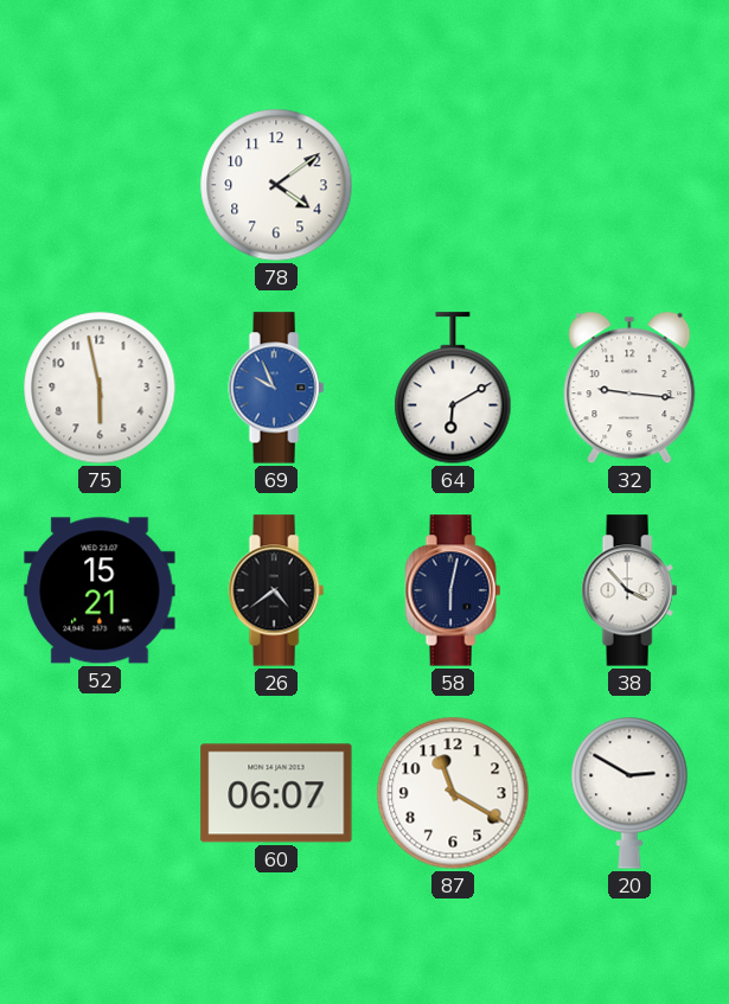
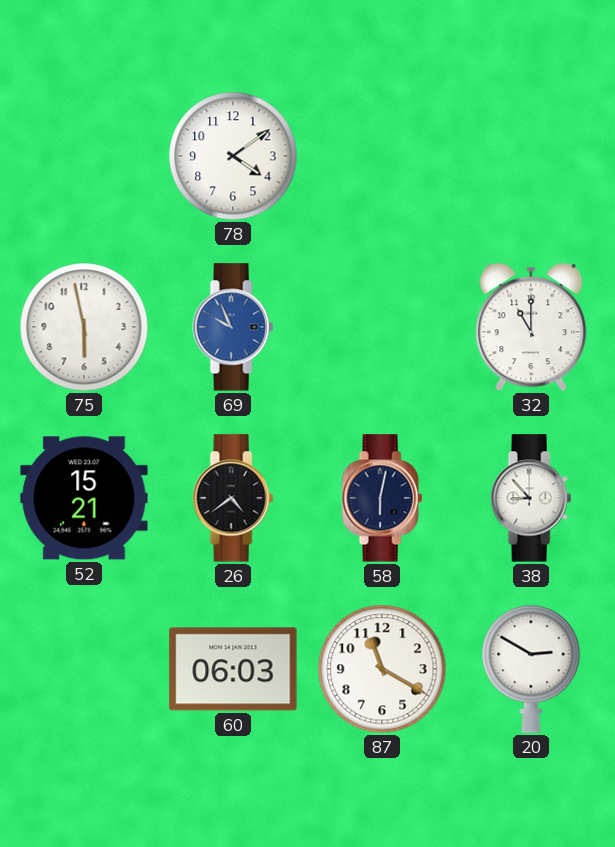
64: 6:10 -> none
32: 9:16 -> 11:00
38: 3:53 -> 8:53
60: 06:07 -> 06:03
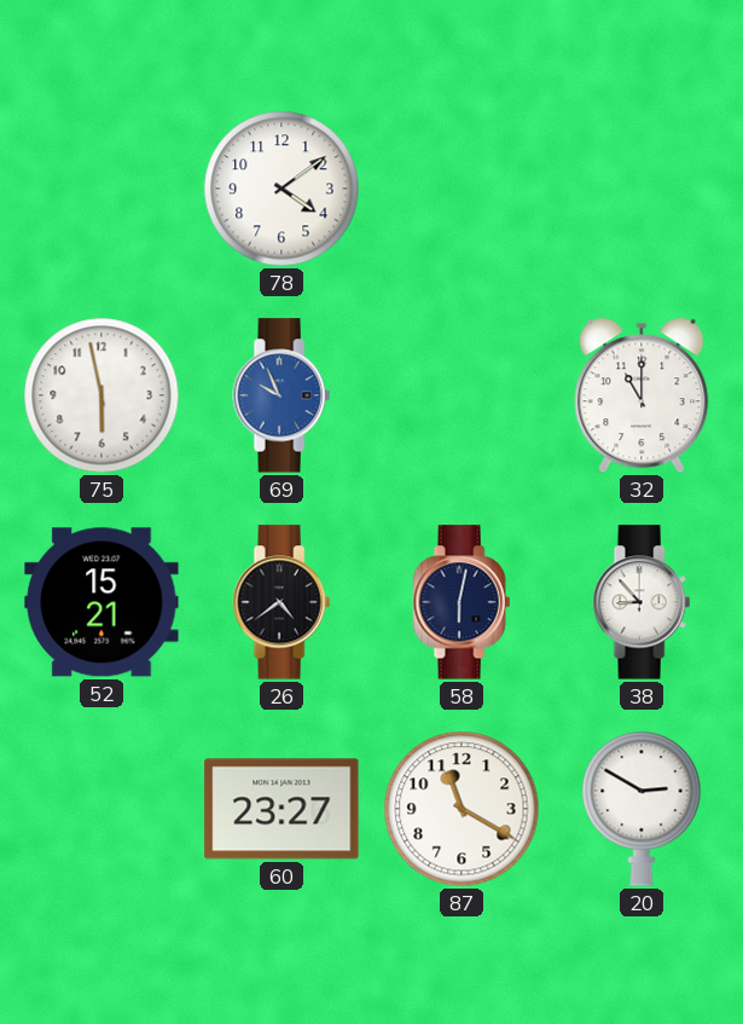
60: 06:03 -> 23:27
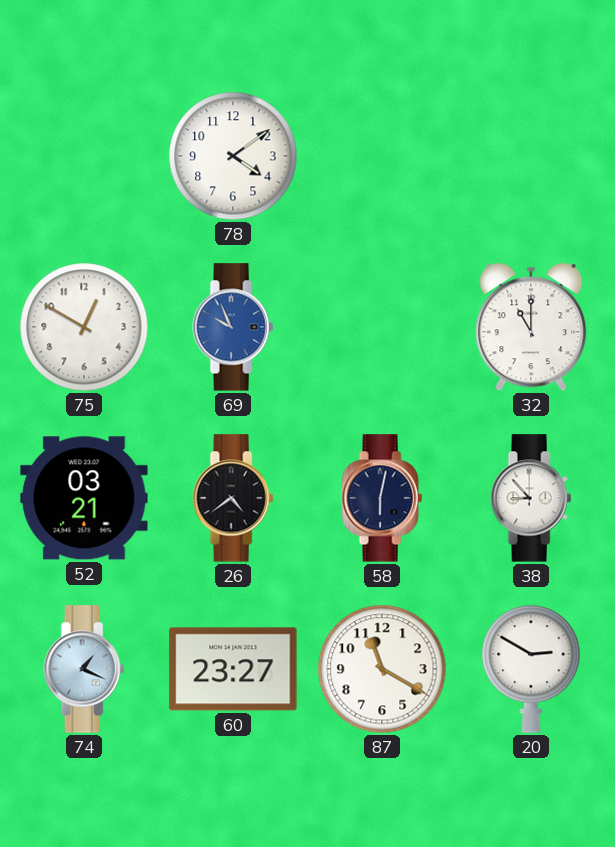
75: 5:58 -> 12:50
52: 15:21 -> 03:21
74: none -> 1:19
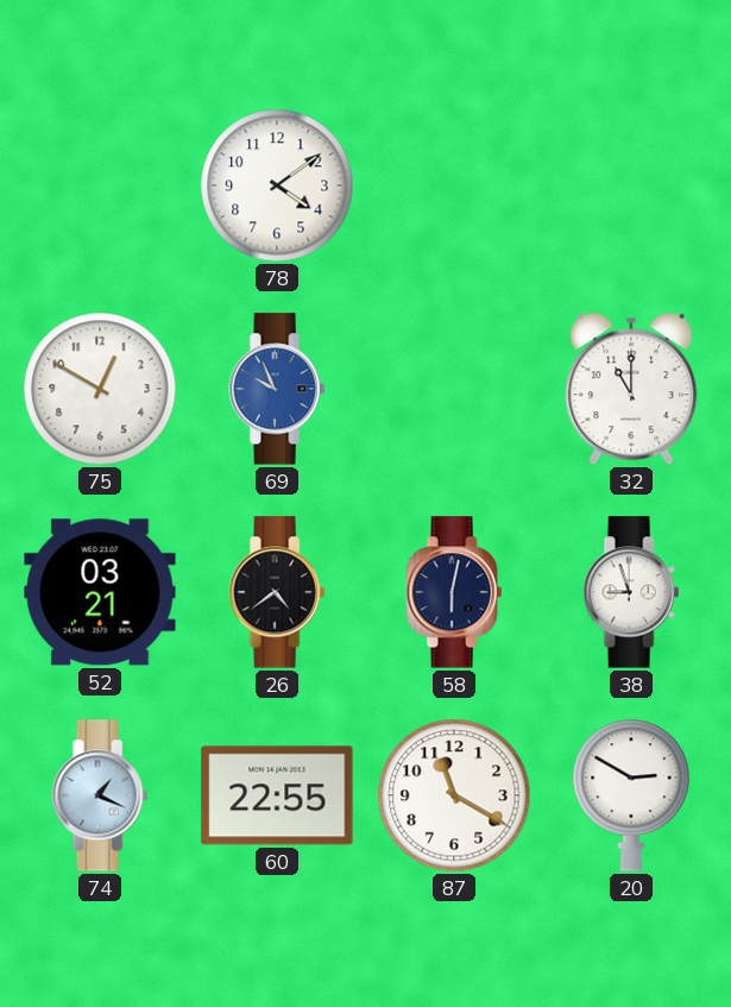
38: 8:53 -> 8:57
60: 23:27 -> 22:55
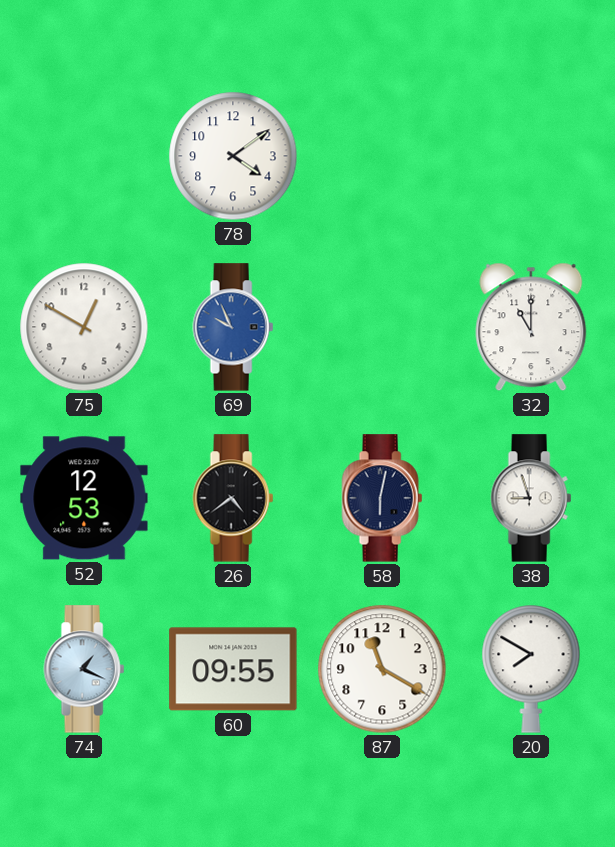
52: 03:21 -> 12:53
60: 22:55 -> 09:55
20: 2:50 -> 7:50
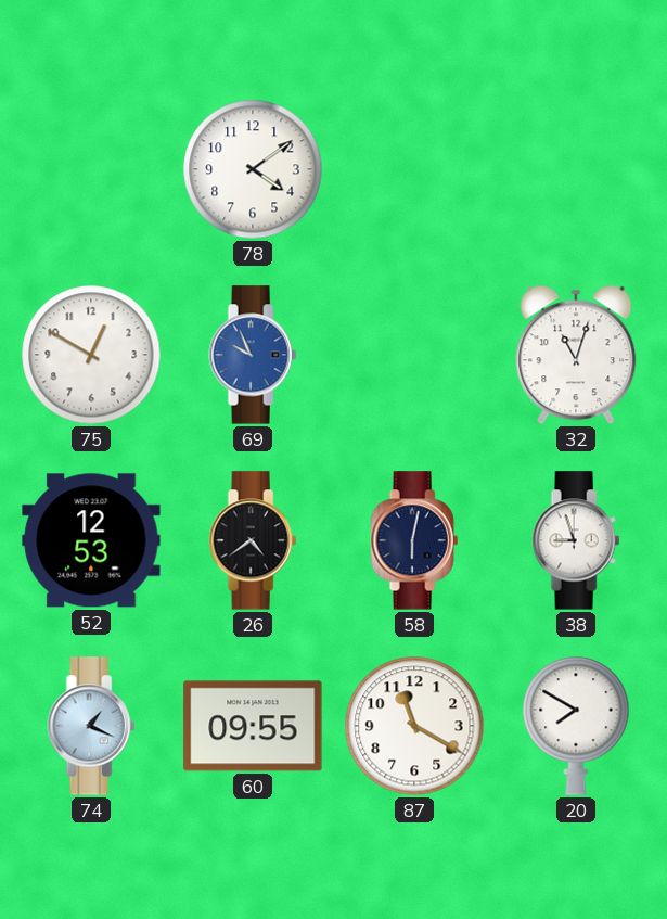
32: 11:00 -> 11:03
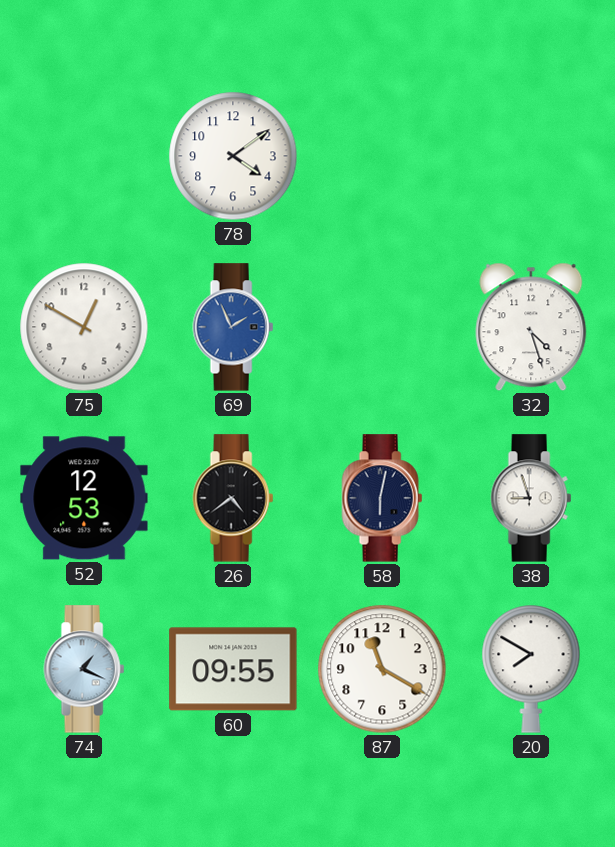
69: 9:56 -> 1:56
32: 11:03 -> 4:27
